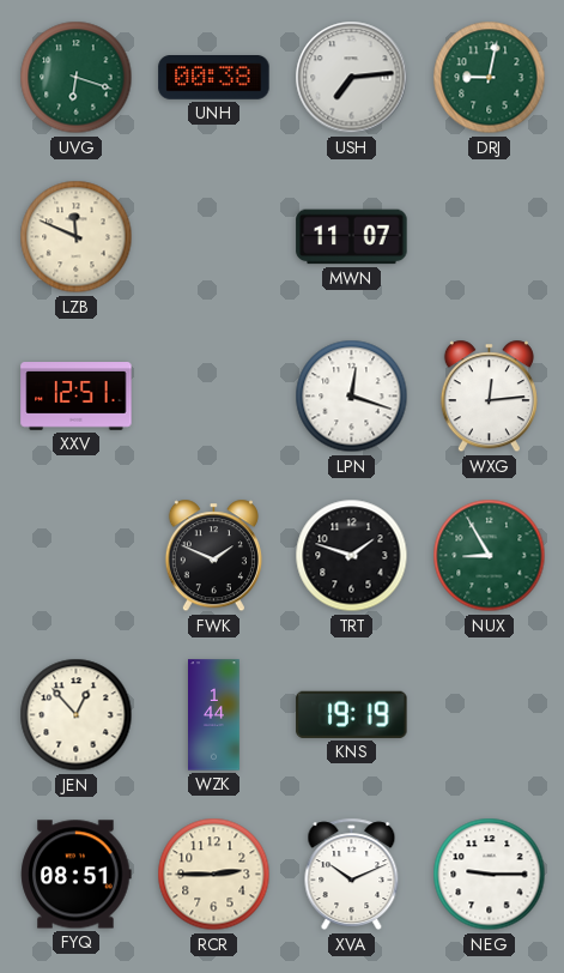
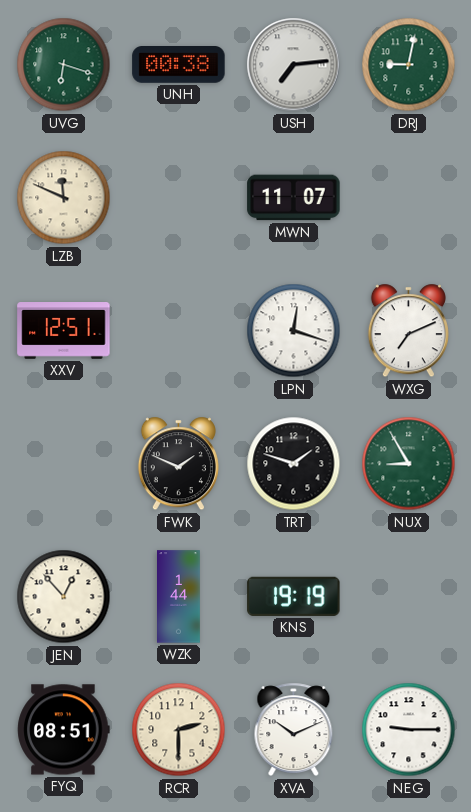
WXG: 12:14 -> 7:11
RCR: 2:45 -> 2:30
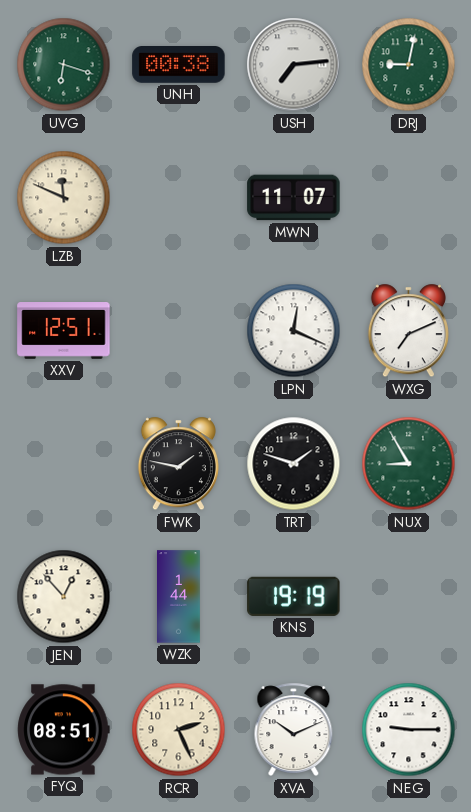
LPN: 12:18 -> 12:19
FWK: 1:49 -> 1:47
RCR: 2:30 -> 2:26
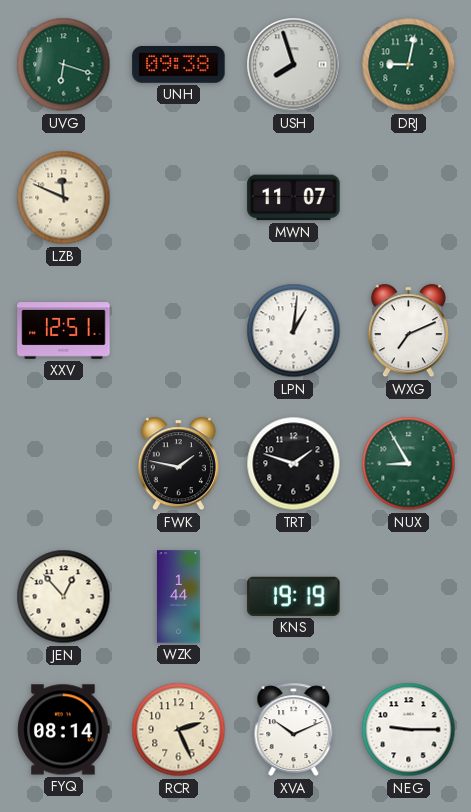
UNH: 00:38 -> 09:38
USH: 7:14 -> 7:57
LPN: 12:19 -> 1:01
FYQ: 08:51 -> 08:14
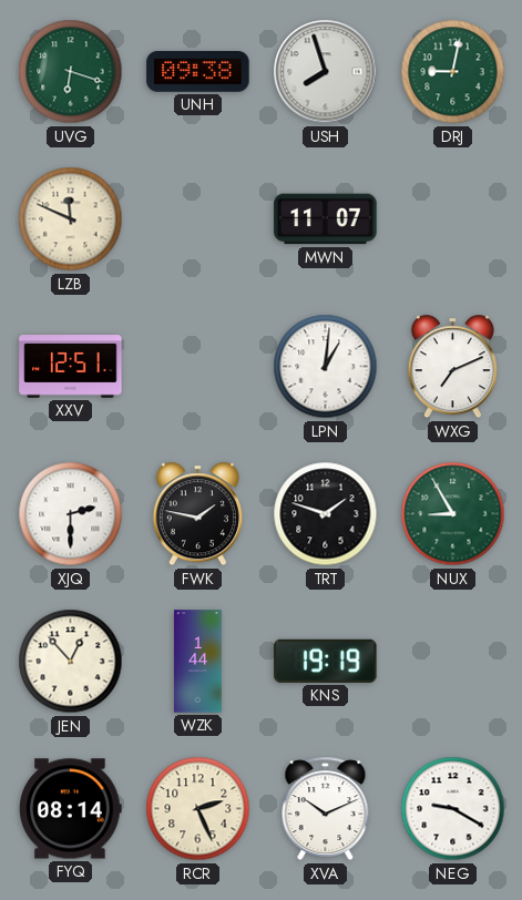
XJQ: none -> 2:30
NEG: 9:15 -> 9:20
